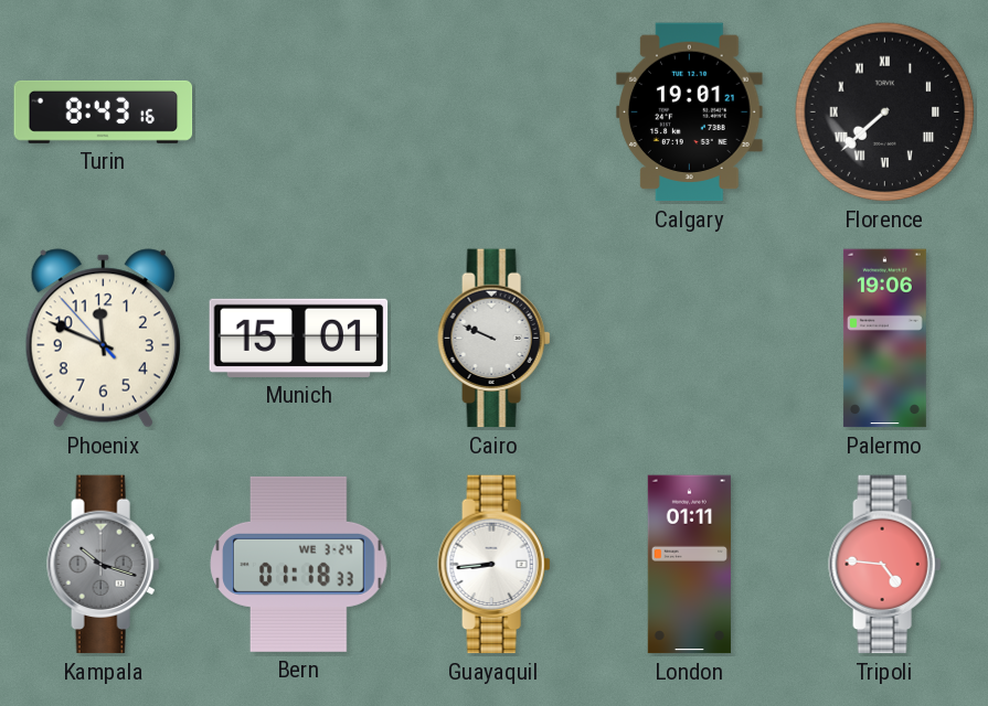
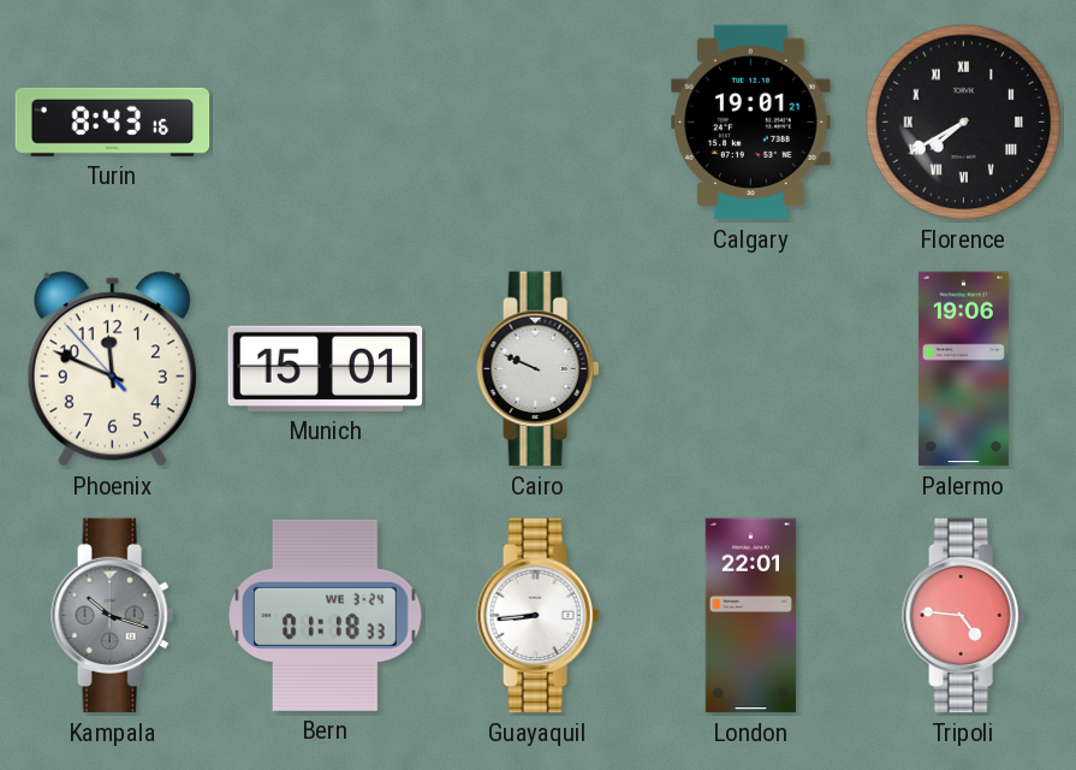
Florence: 7:38 -> 7:40
London: 01:11 -> 22:01
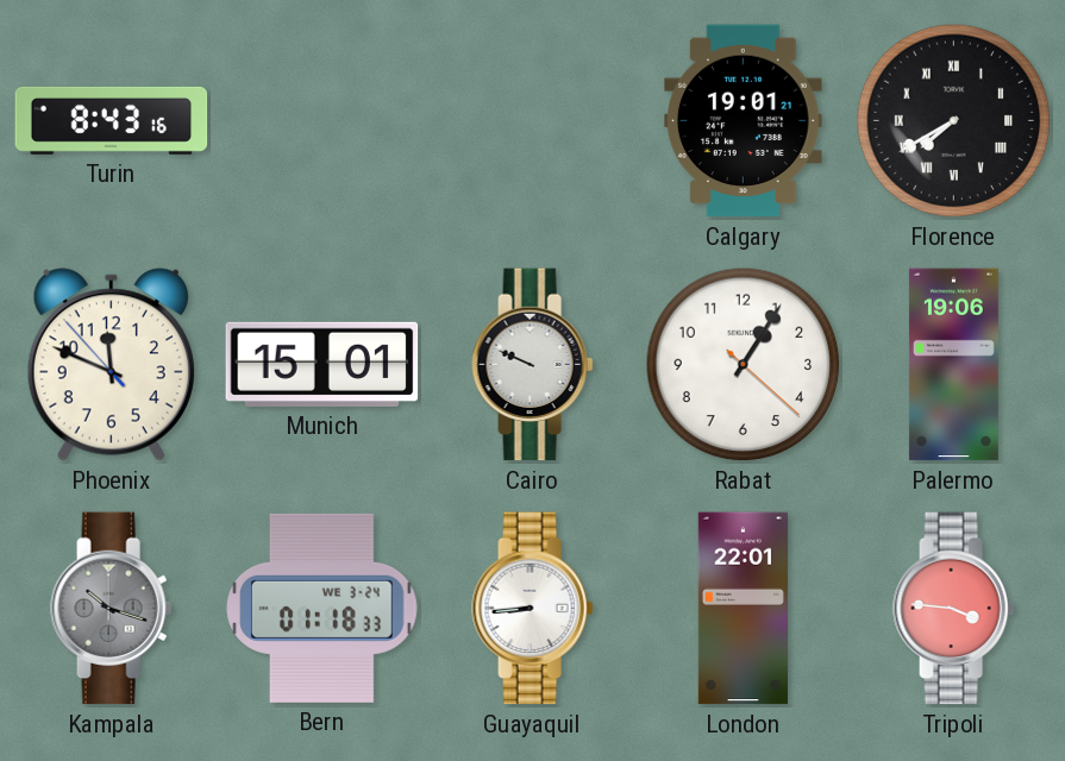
Rabat: none -> 1:05
Tripoli: 4:46 -> 3:46
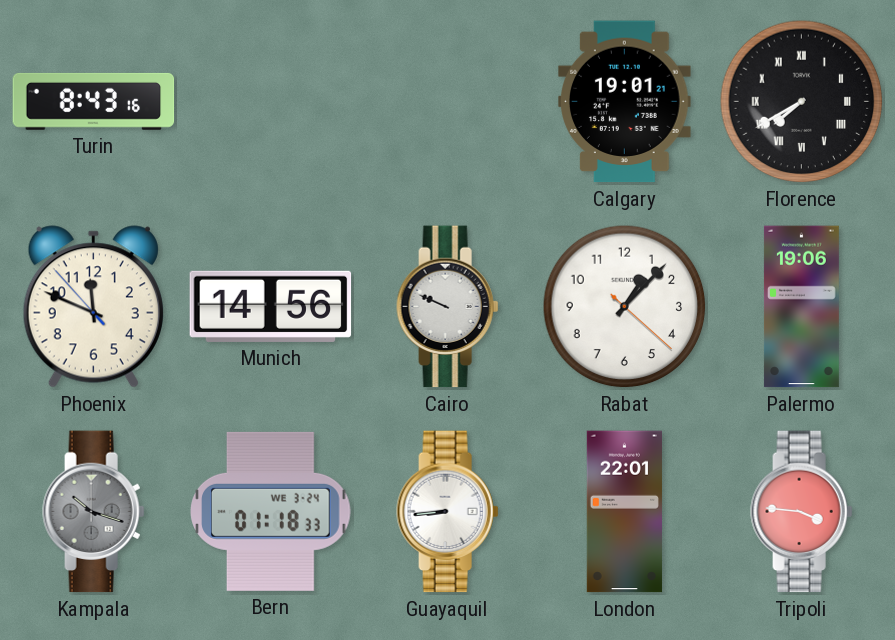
Munich: 15:01 -> 14:56
Rabat: 1:05 -> 1:07
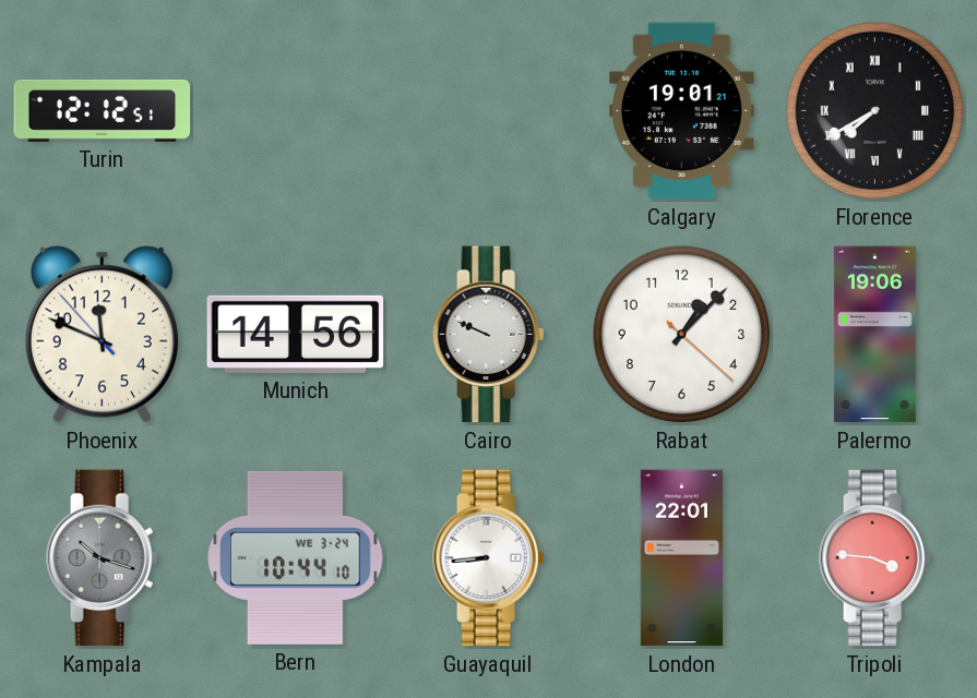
Turin: 8:43 -> 12:12
Bern: 01:18 -> 10:44
